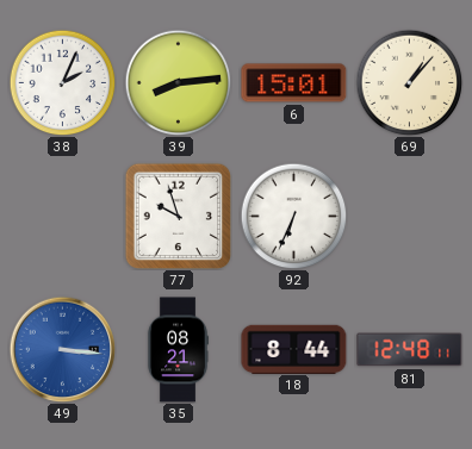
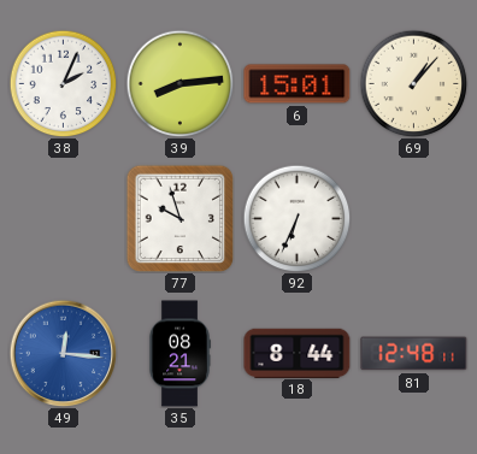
49: 3:16 -> 12:16
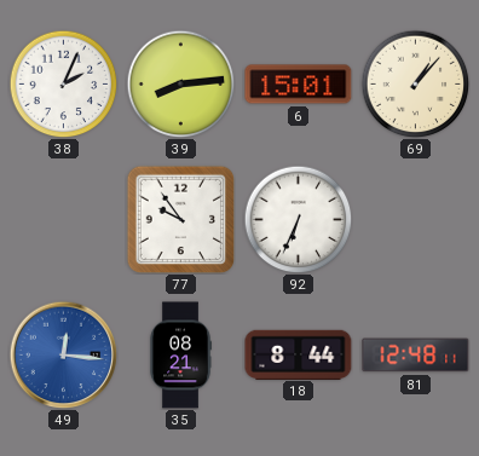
77: 9:57 -> 9:54
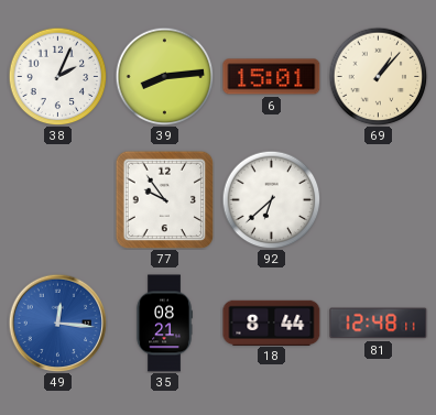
92: 6:34 -> 6:38
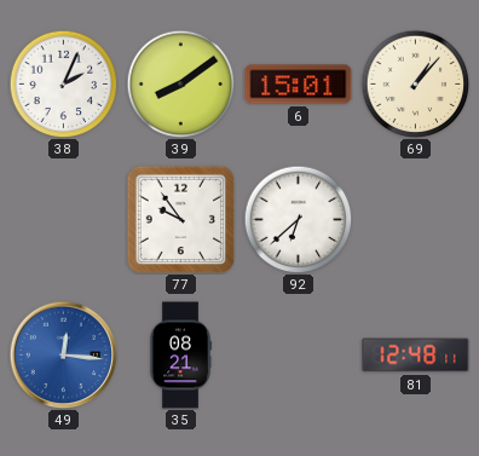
39: 8:14 -> 8:09
18: 8:44 -> none
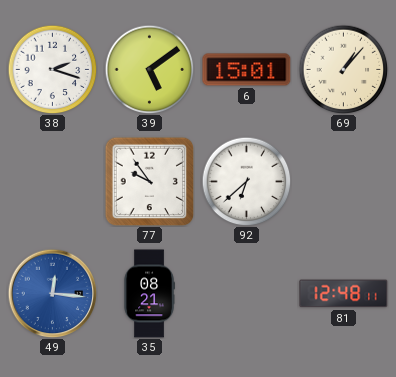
38: 2:04 -> 2:18
39: 8:09 -> 5:09
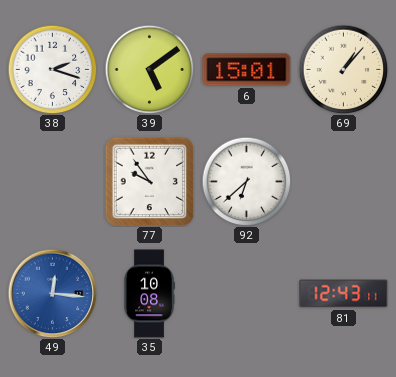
35: 08:21 -> 10:08
81: 12:48 -> 12:43
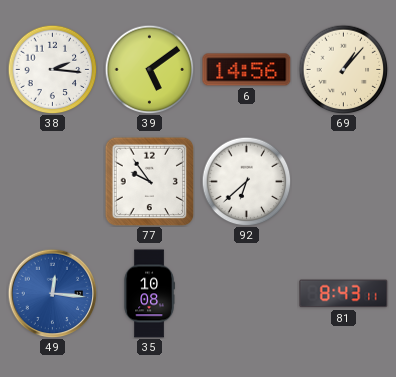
38: 2:18 -> 2:16
6: 15:01 -> 14:56
81: 12:43 -> 8:43
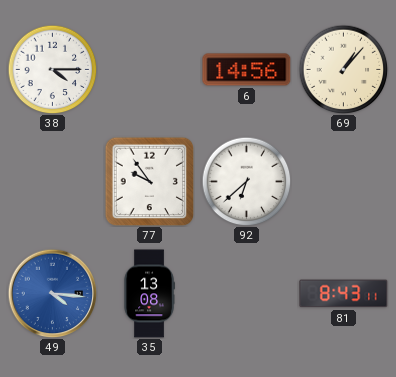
38: 2:16 -> 4:15
39: 5:09 -> none
49: 12:16 -> 4:16
35: 10:08 -> 13:08
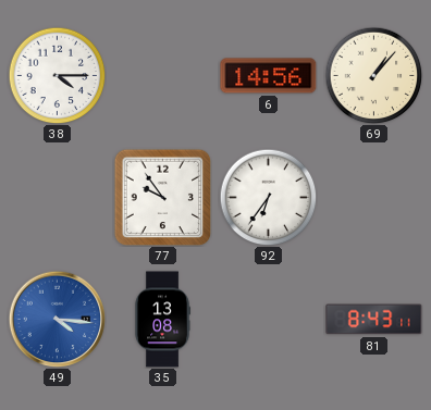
92: 6:38 -> 6:36
